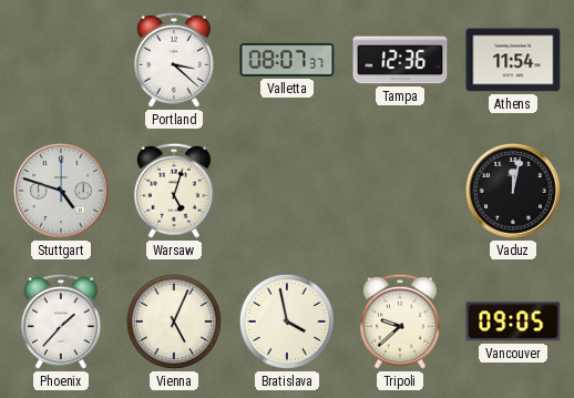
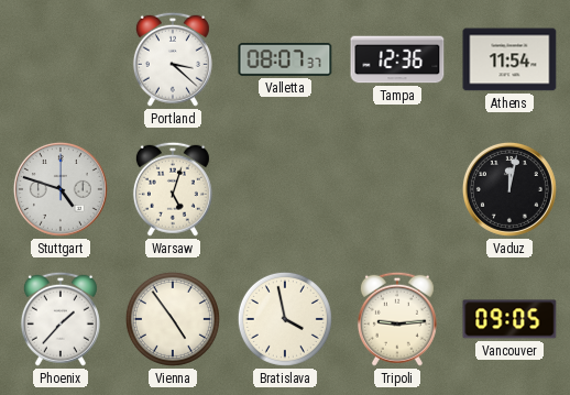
Vienna: 5:04 -> 4:54
Tripoli: 9:38 -> 9:14
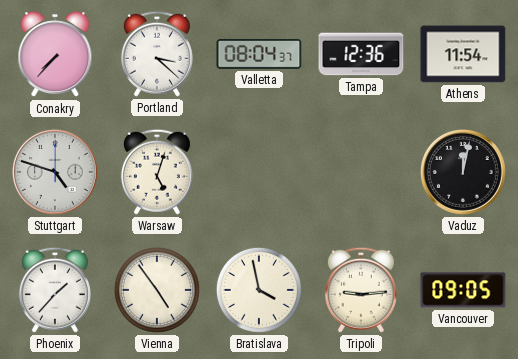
Conakry: none -> 7:37
Valletta: 08:07 -> 08:04
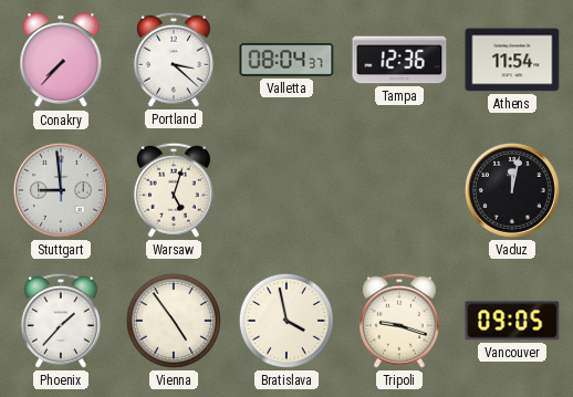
Stuttgart: 4:48 -> 8:59
Tripoli: 9:14 -> 9:18
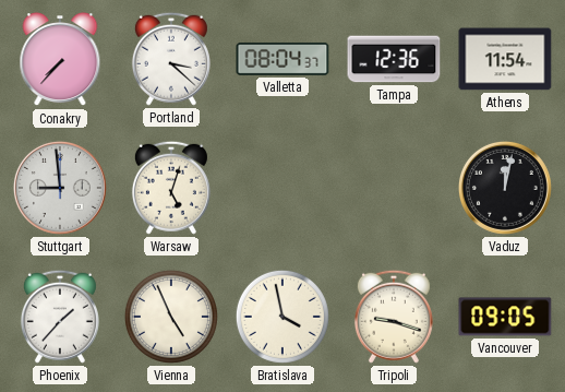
Vienna: 4:54 -> 4:56
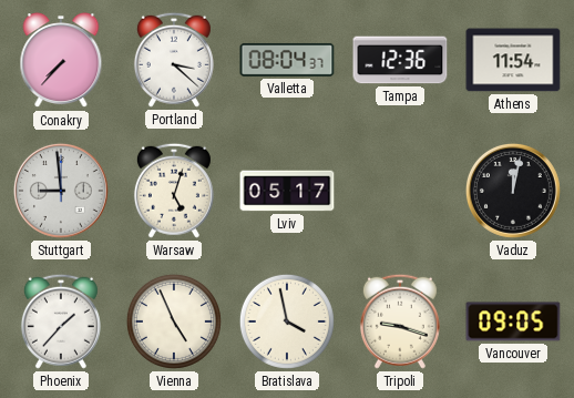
Lviv: none -> 05:17
